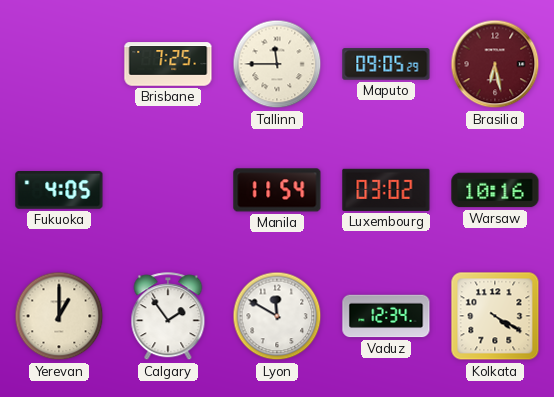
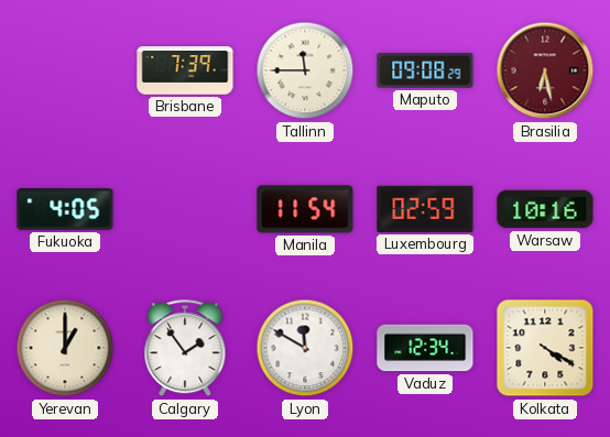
Brisbane: 7:25 -> 7:39
Maputo: 09:05 -> 09:08
Luxembourg: 03:02 -> 02:59
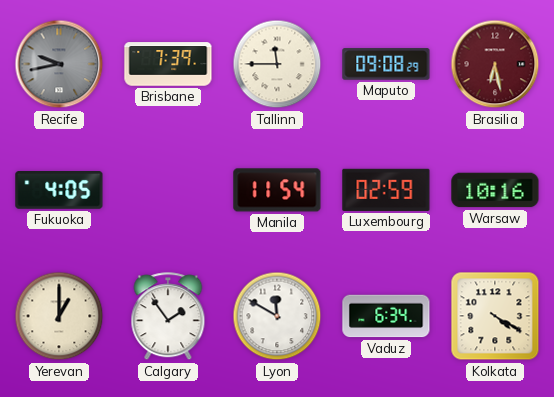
Recife: none -> 9:43
Vaduz: 12:34 -> 6:34
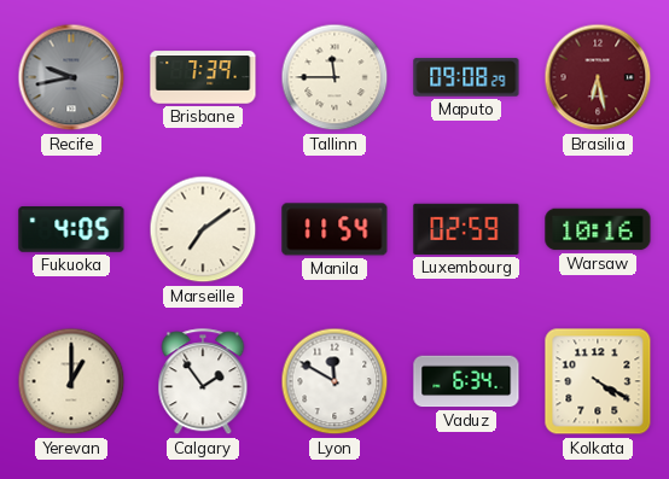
Marseille: none -> 7:09
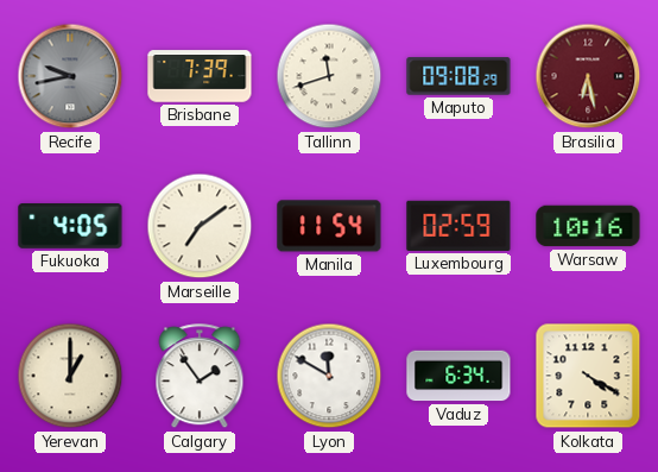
Tallinn: 11:45 -> 11:42
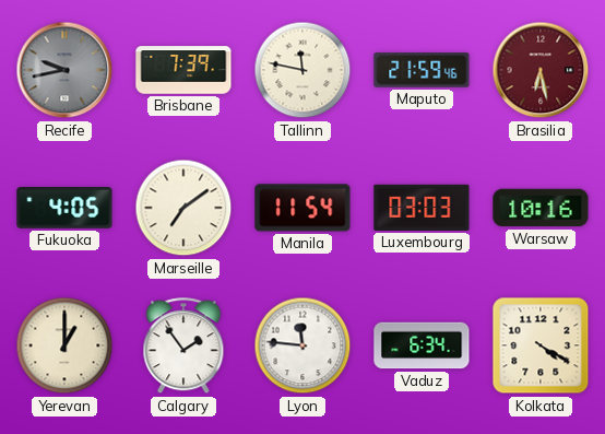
Tallinn: 11:42 -> 11:47
Maputo: 09:08 -> 21:59
Luxembourg: 02:59 -> 03:03
Lyon: 11:50 -> 11:46
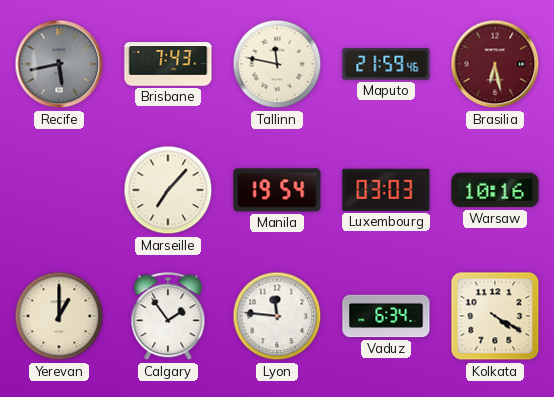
Recife: 9:43 -> 5:43
Brisbane: 7:39 -> 7:43
Fukuoka: 4:05 -> none
Marseille: 7:09 -> 7:07
Manila: 11:54 -> 19:54
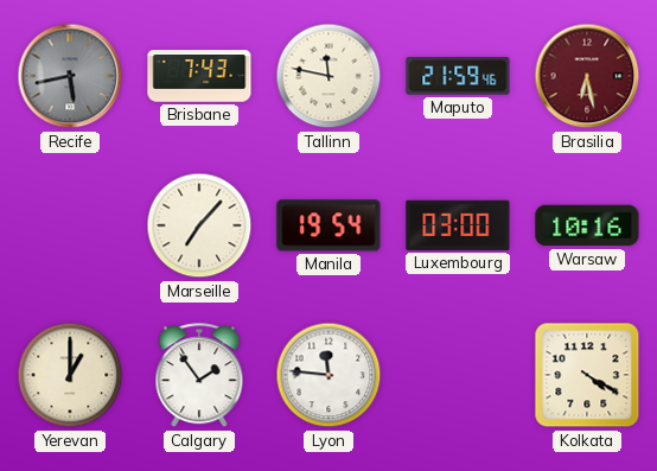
Luxembourg: 03:03 -> 03:00
Vaduz: 6:34 -> none
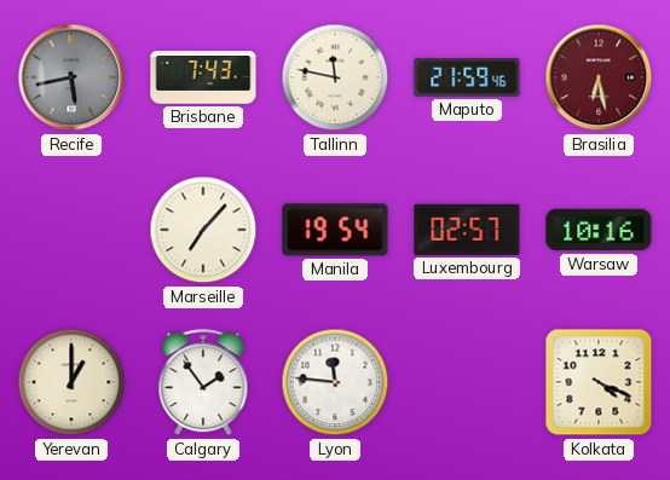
Luxembourg: 03:00 -> 02:57
Kolkata: 4:20 -> 4:19
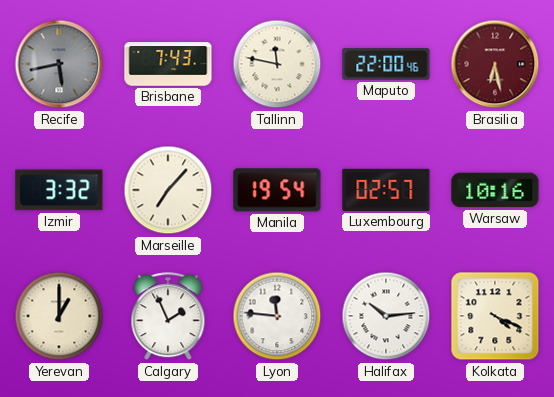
Maputo: 21:59 -> 22:00
Izmir: none -> 3:32
Calgary: 1:54 -> 1:56
Halifax: none -> 10:14
